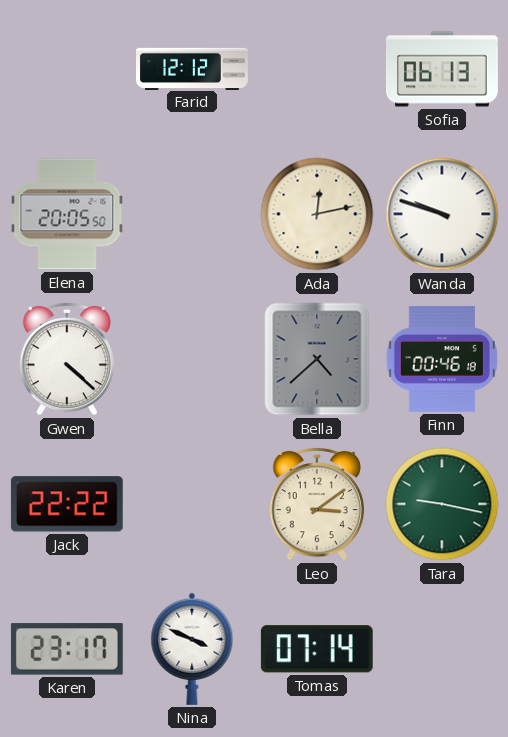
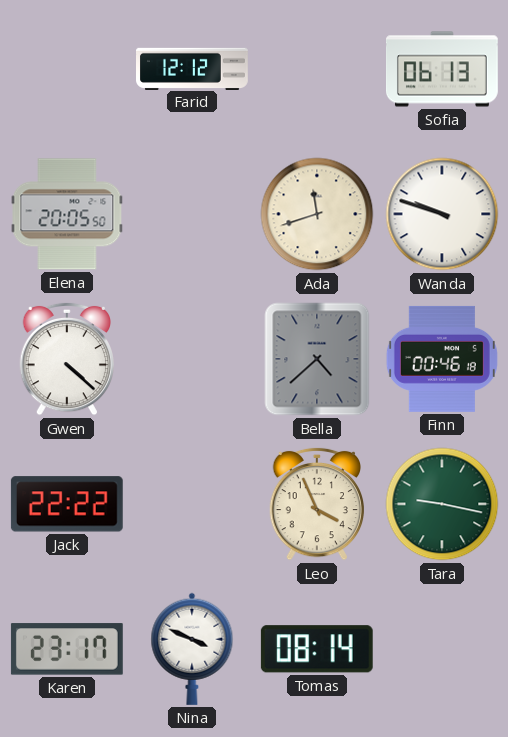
Ada: 12:13 -> 11:42
Leo: 3:09 -> 3:56
Tomas: 07:14 -> 08:14
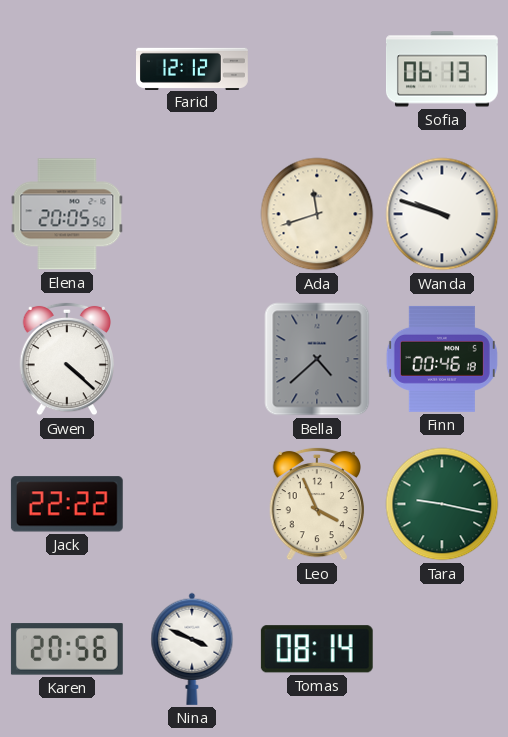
Karen: 23:17 -> 20:56
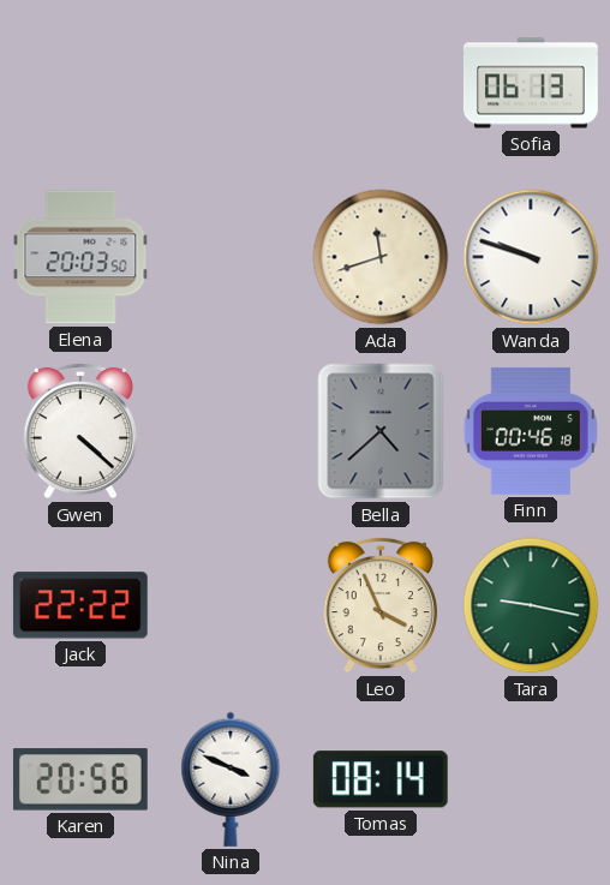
Farid: 12:12 -> none
Elena: 20:05 -> 20:03
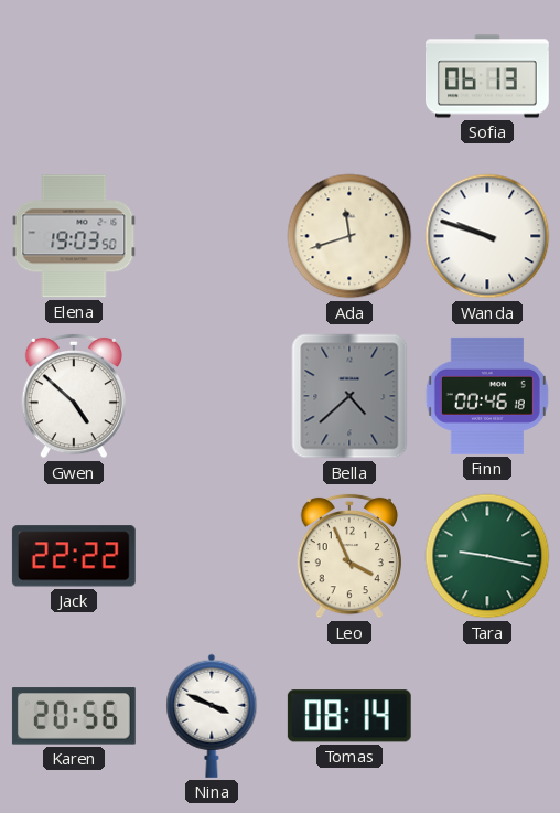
Elena: 20:03 -> 19:03
Gwen: 4:22 -> 4:52
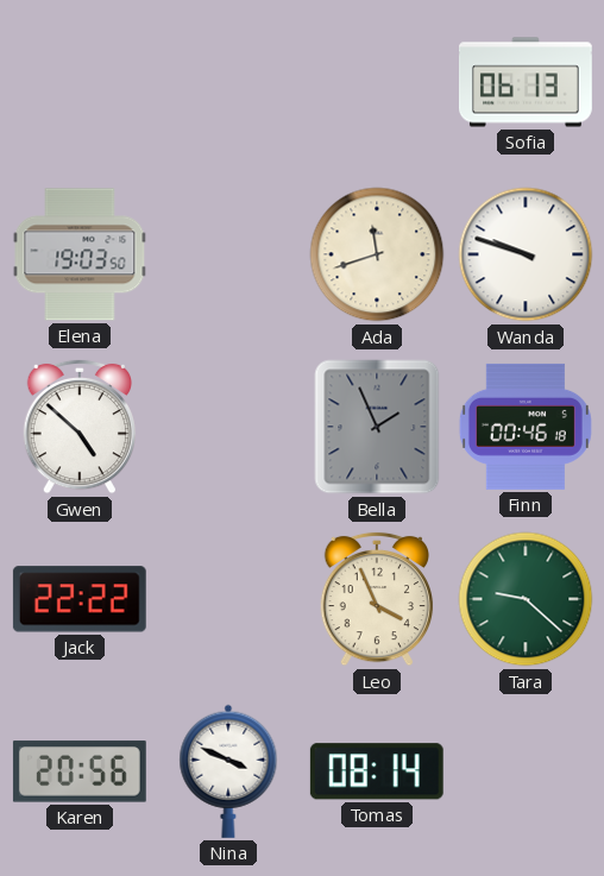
Bella: 4:38 -> 1:56
Tara: 9:17 -> 9:22
